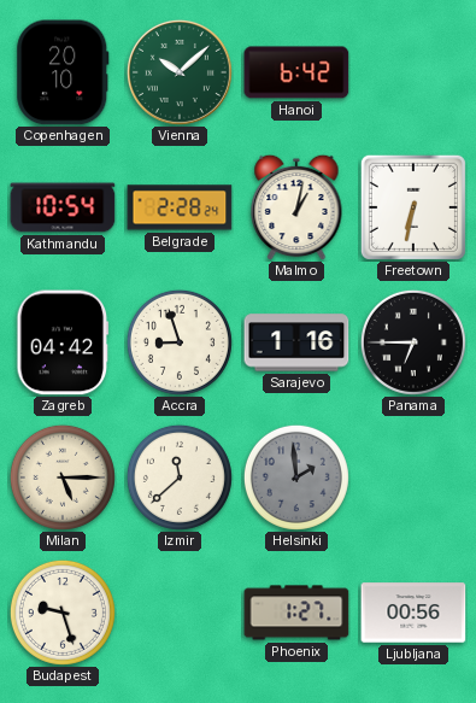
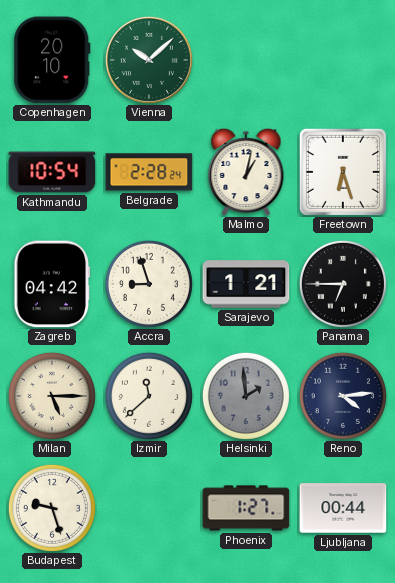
Hanoi: 6:42 -> none
Freetown: 6:32 -> 6:27
Sarajevo: 1:16 -> 1:21
Reno: none -> 4:14
Ljubljana: 00:56 -> 00:44
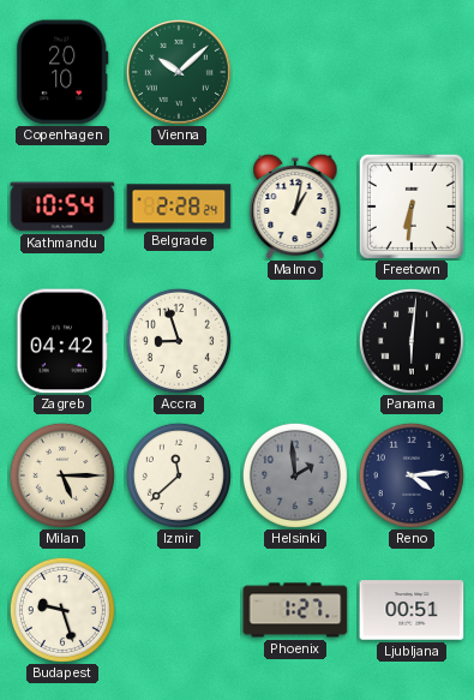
Freetown: 6:27 -> 6:31
Sarajevo: 1:21 -> none
Panama: 6:45 -> 6:01
Ljubljana: 00:44 -> 00:51
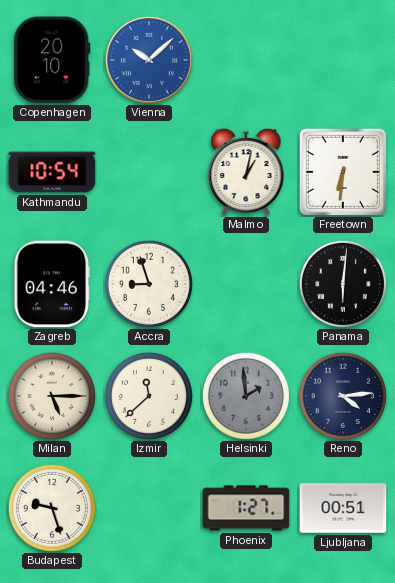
Vienna dial: green -> blue
Belgrade: 2:28 -> none
Zagreb: 04:42 -> 04:46
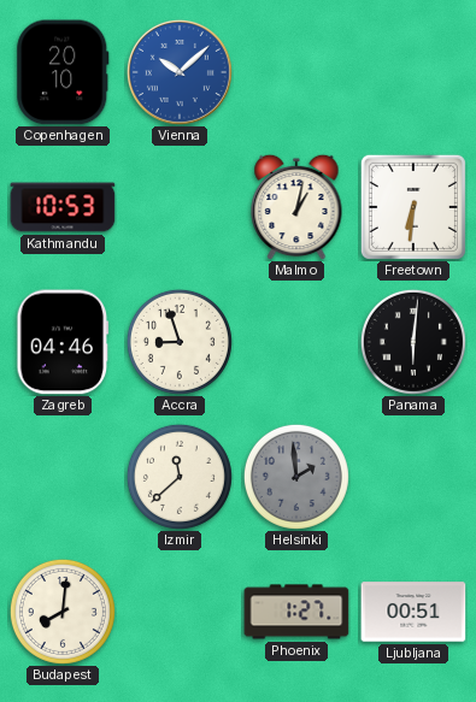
Kathmandu: 10:54 -> 10:53
Milan: 5:15 -> none
Reno: 4:14 -> none
Budapest: 9:27 -> 8:01
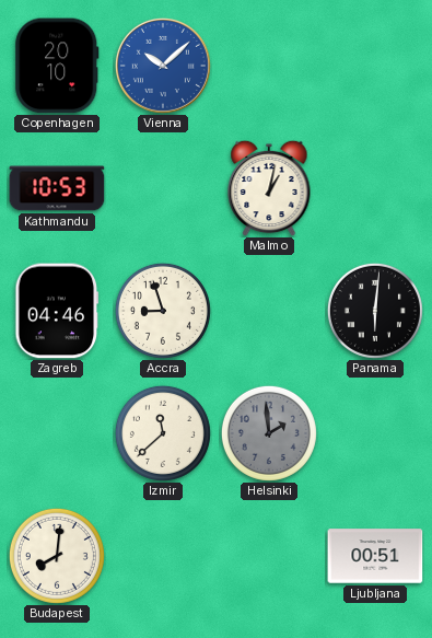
Freetown: 6:31 -> none
Phoenix: 1:27 -> none
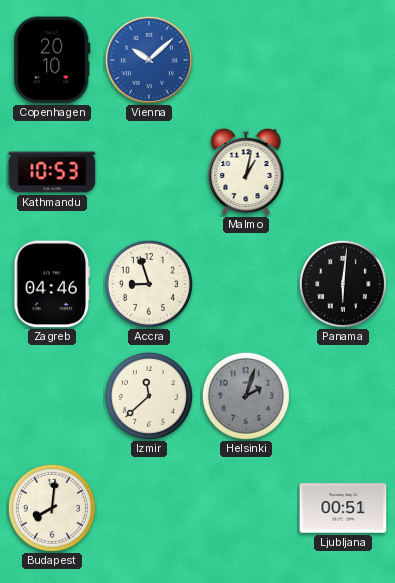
Helsinki: 1:59 -> 2:03
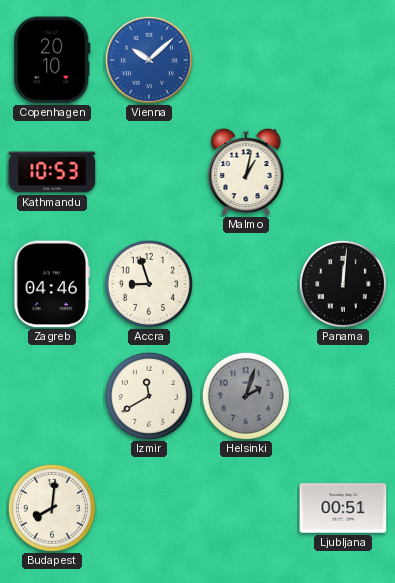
Panama: 6:01 -> 12:01
Izmir: 11:38 -> 11:40
